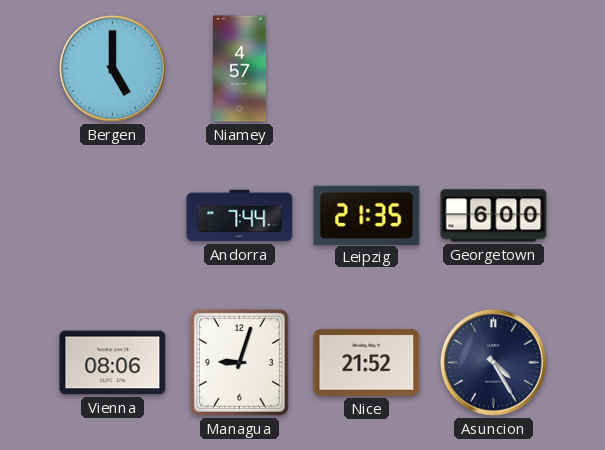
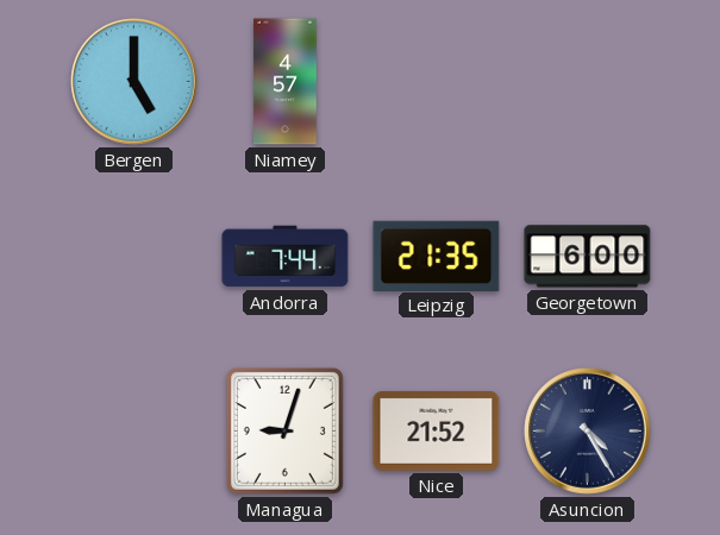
Vienna: 08:06 -> none
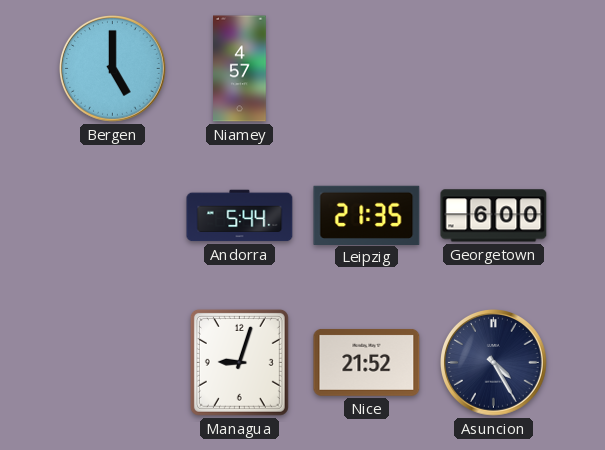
Andorra: 7:44 -> 5:44
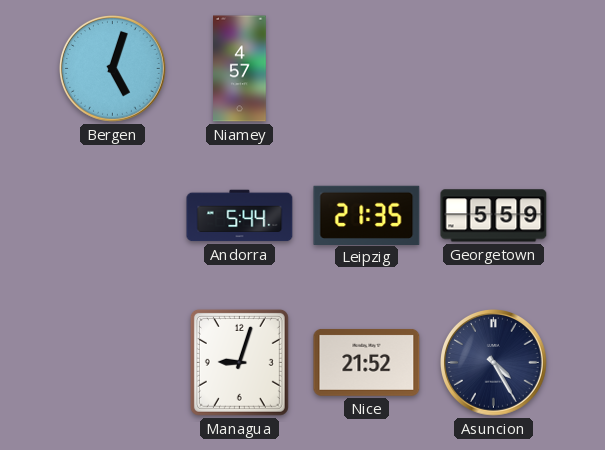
Bergen: 5:00 -> 5:03
Georgetown: 6:00 -> 5:59
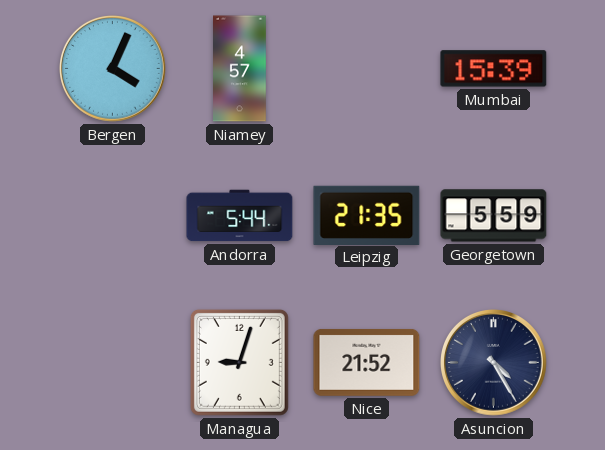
Bergen: 5:03 -> 4:04
Mumbai: none -> 15:39
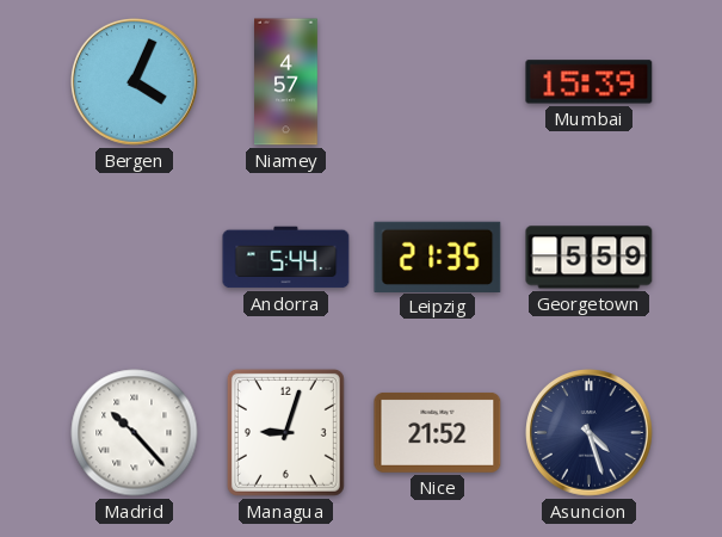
Madrid: none -> 10:23
Asuncion: 4:25 -> 4:27
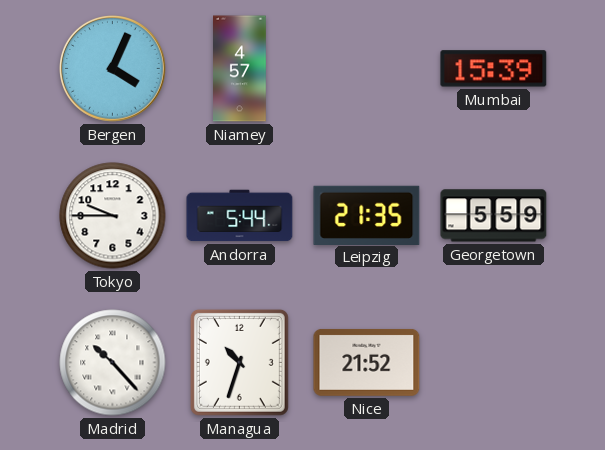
Tokyo: none -> 9:45
Managua: 9:03 -> 10:33
Asuncion: 4:27 -> none
